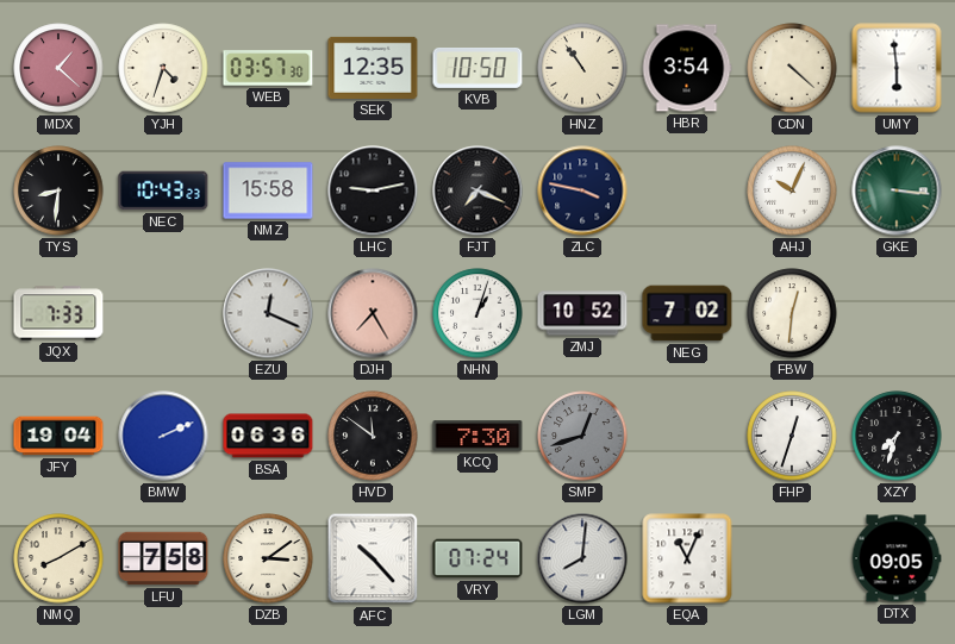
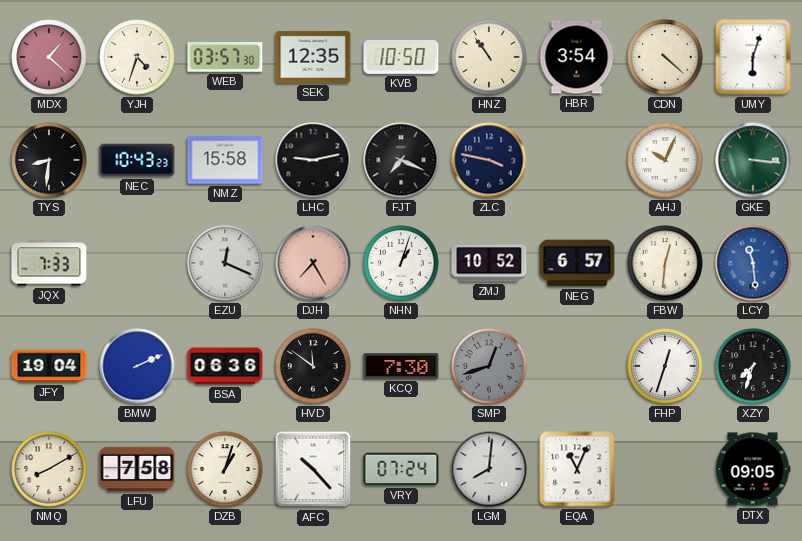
UMY: 5:59 -> 6:03
NEG: 7:02 -> 6:57
LCY: none -> 11:29
DZB: 3:09 -> 1:03
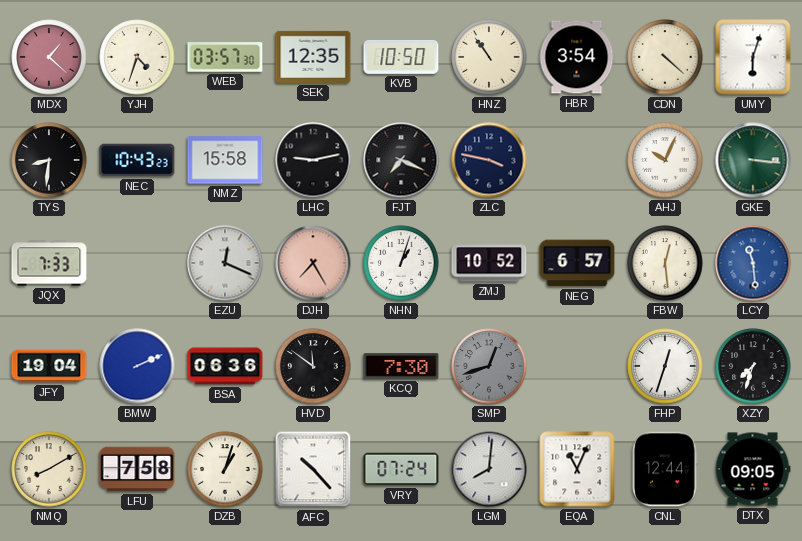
FBW: 12:31 -> 12:29
CNL: none -> 12:44
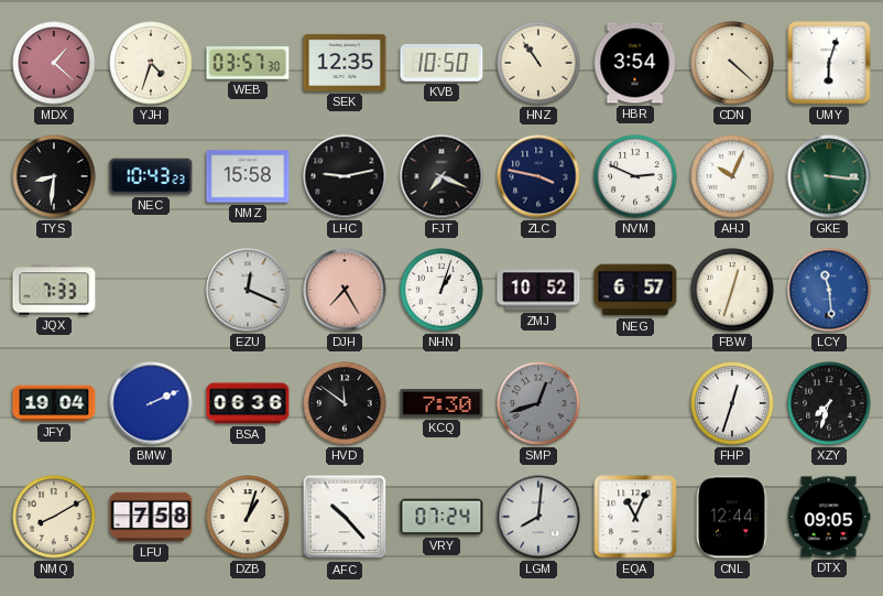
NVM: none -> 2:49
FBW: 12:29 -> 12:33
